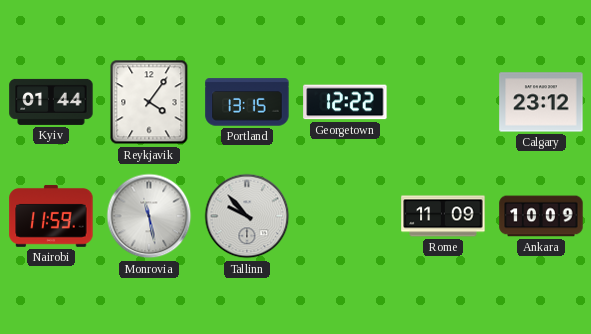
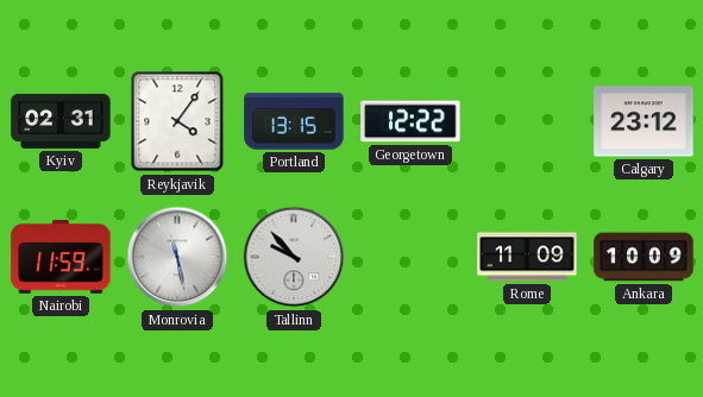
Kyiv: 01:44 -> 02:31
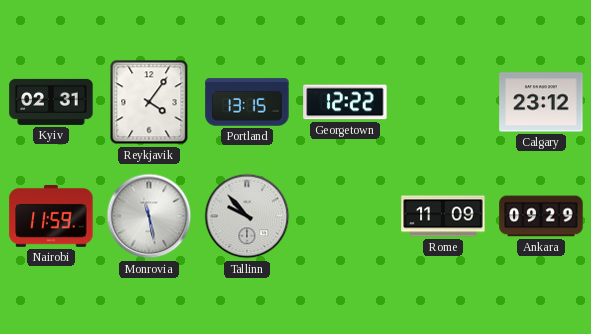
Ankara: 10:09 -> 09:29
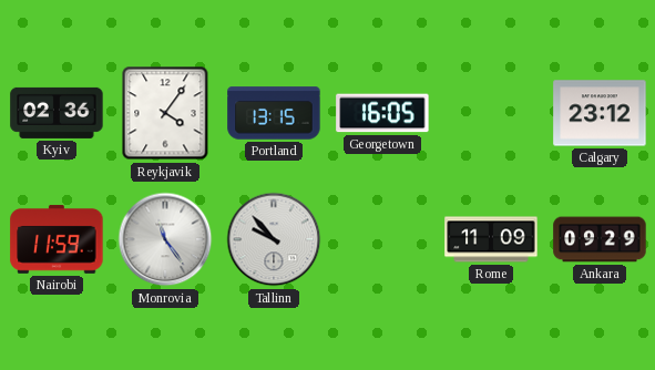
Kyiv: 02:31 -> 02:36
Georgetown: 12:22 -> 16:05
Monrovia: 11:28 -> 11:24
